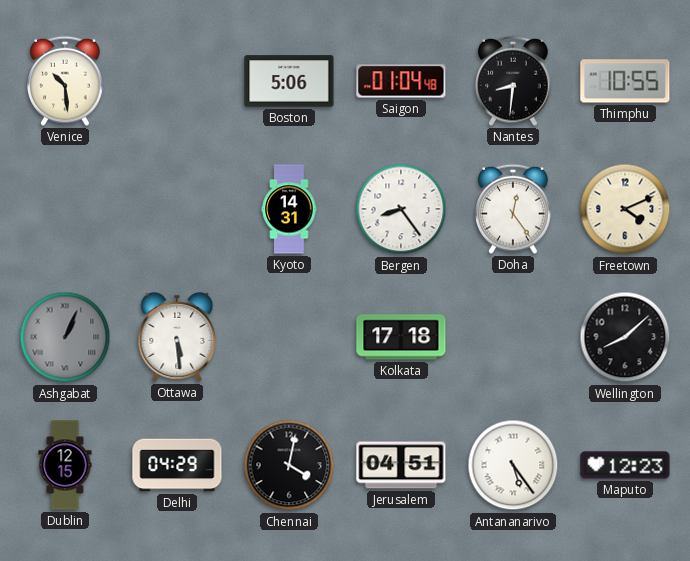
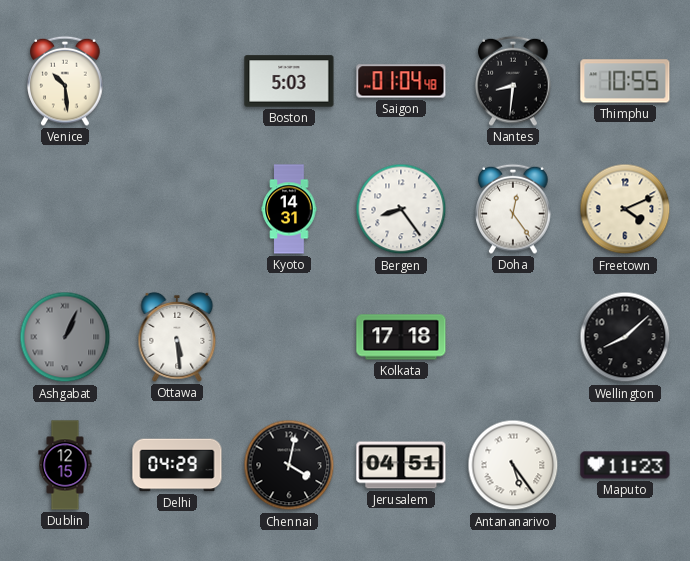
Boston: 5:06 -> 5:03
Maputo: 12:23 -> 11:23
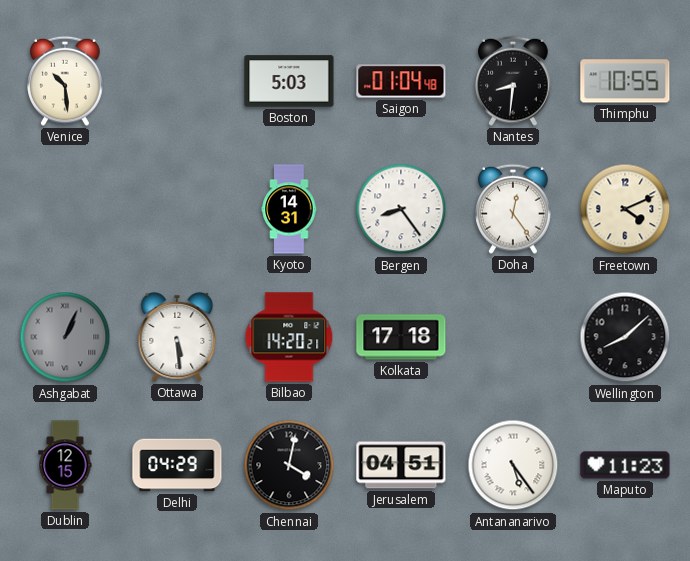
Bilbao: none -> 14:20
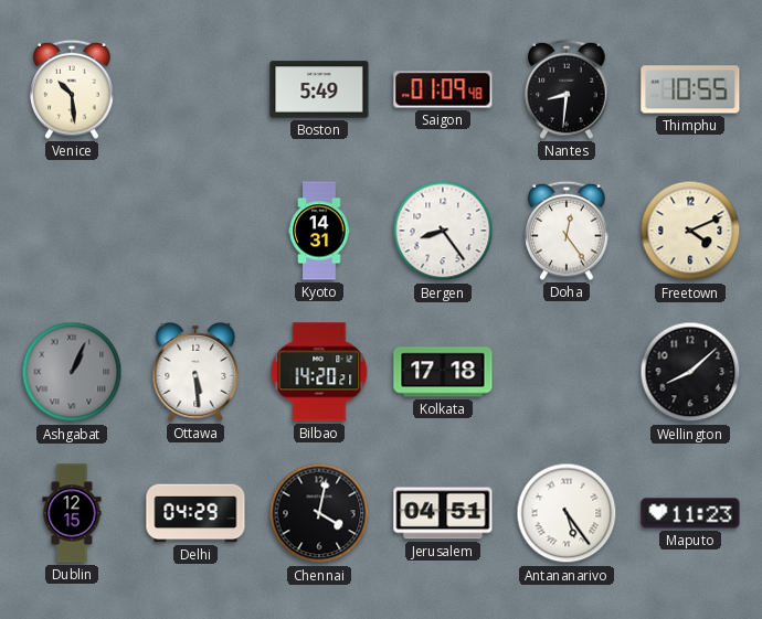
Boston: 5:03 -> 5:49
Saigon: 01:04 -> 01:09
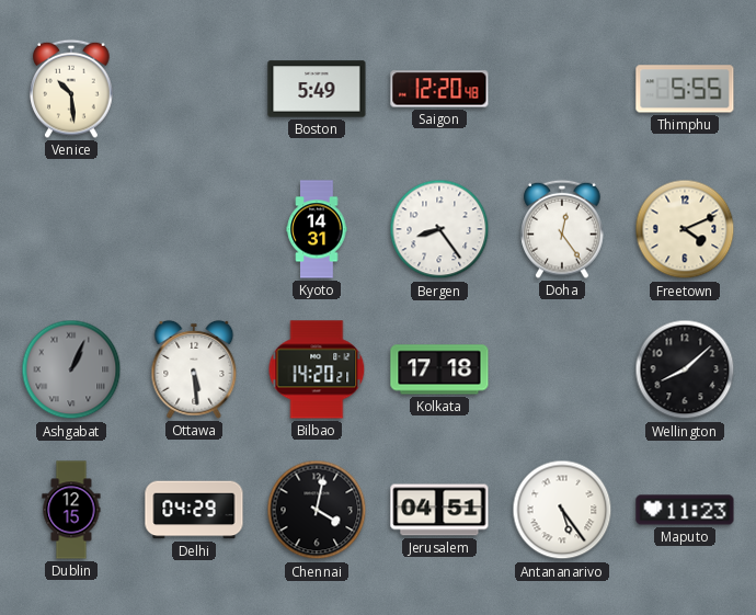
Saigon: 01:09 -> 12:20
Nantes: 8:31 -> none
Thimphu: 10:55 -> 5:55
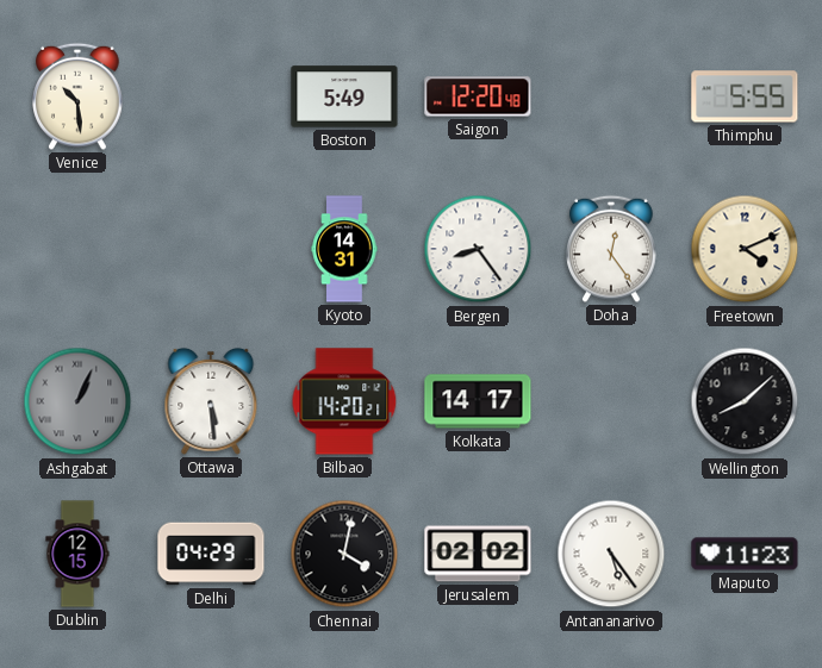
Kolkata: 17:18 -> 14:17
Jerusalem: 04:51 -> 02:02
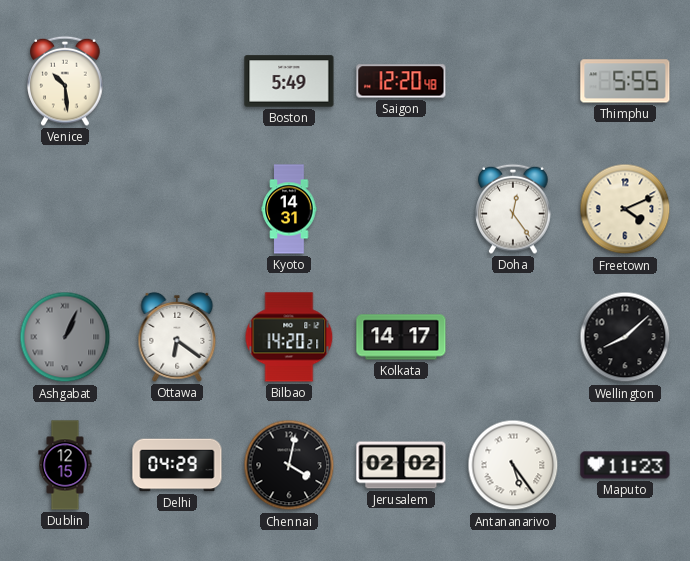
Bergen: 8:24 -> none
Ottawa: 5:29 -> 6:21
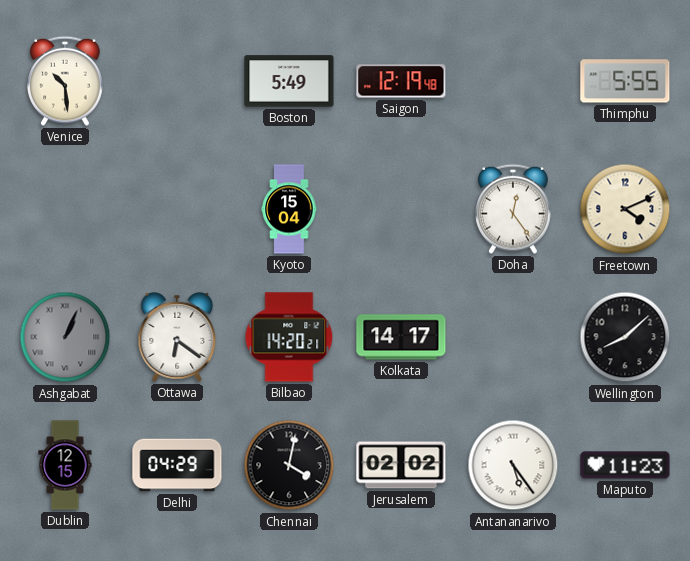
Saigon: 12:20 -> 12:19
Kyoto: 14:31 -> 15:04
